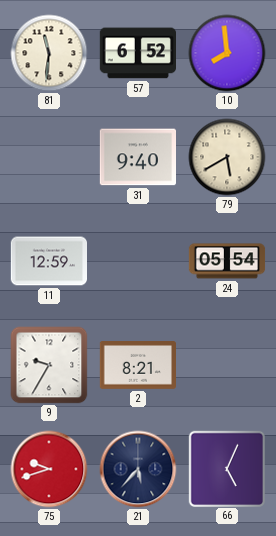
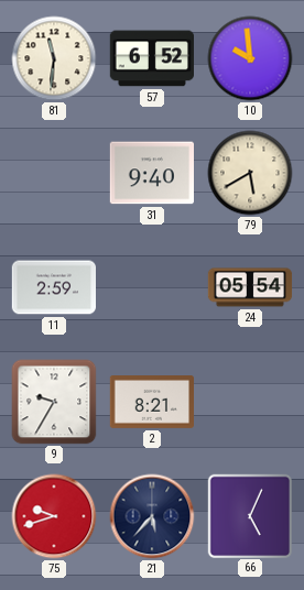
10: 7:59 -> 9:59
11: 12:59 -> 2:59
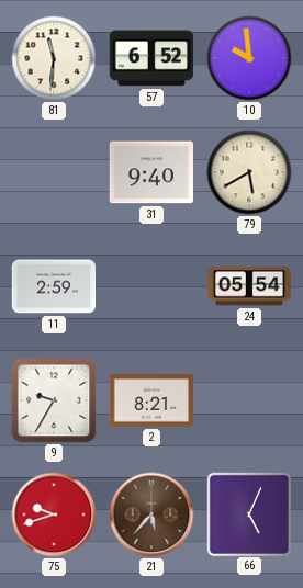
21 dial: navy -> brown
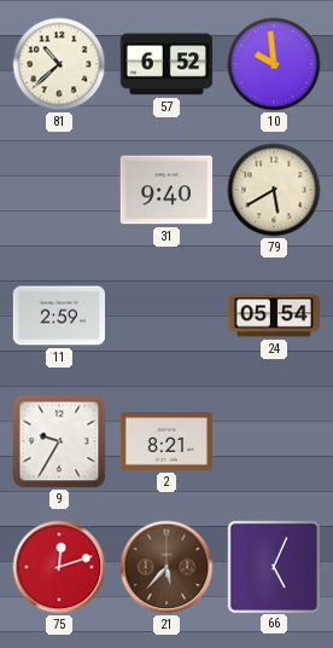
81: 11:31 -> 10:38
75: 9:42 -> 12:12
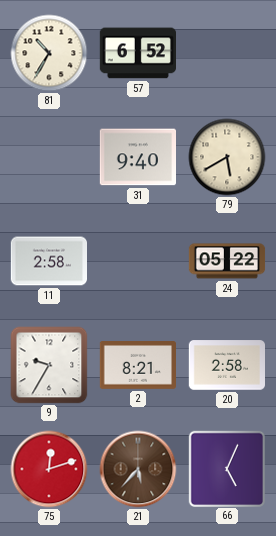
81: 10:38 -> 10:35
10: 9:59 -> none
11: 2:59 -> 2:58
24: 05:54 -> 05:22
20: none -> 2:58
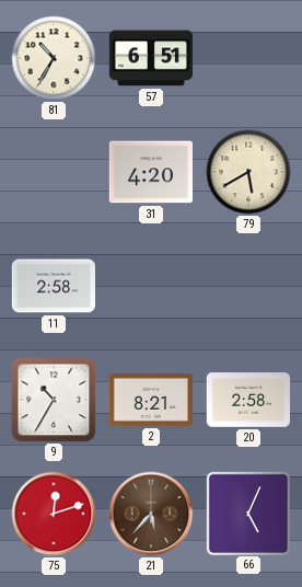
57: 6:52 -> 6:51
31: 9:40 -> 4:20
24: 05:22 -> none
9: 9:35 -> 10:35
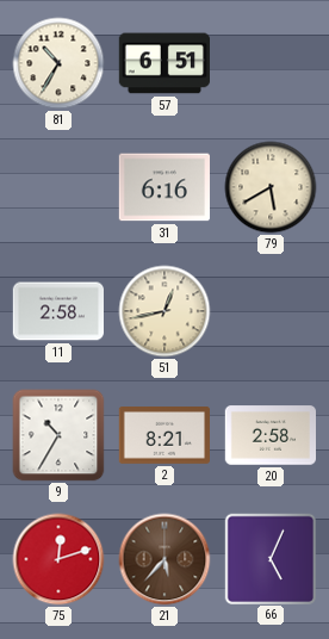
31: 4:20 -> 6:16
51: none -> 12:43
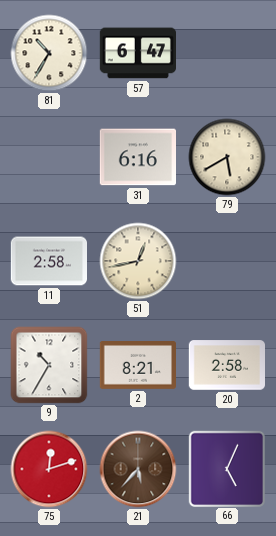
57: 6:51 -> 6:47
